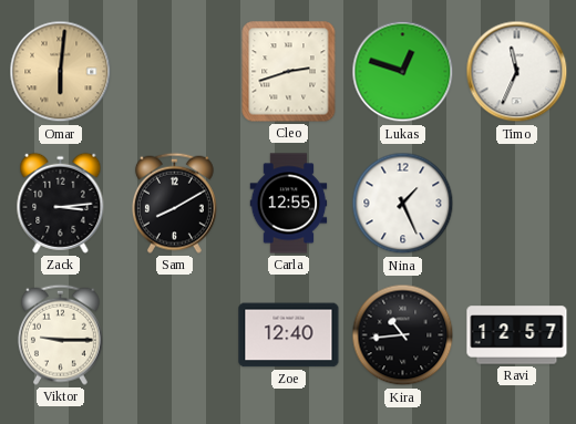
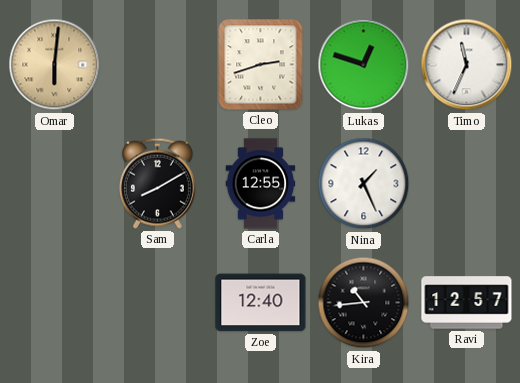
Zack: 3:14 -> none
Viktor: 9:15 -> none
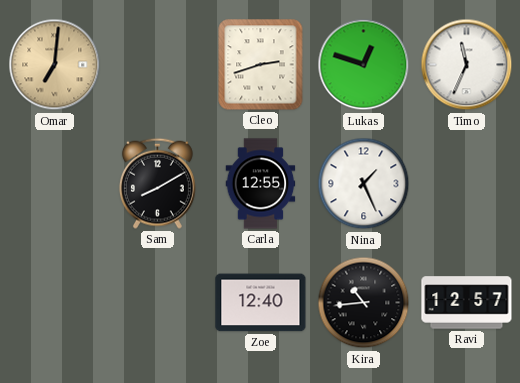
Omar: 6:01 -> 7:01
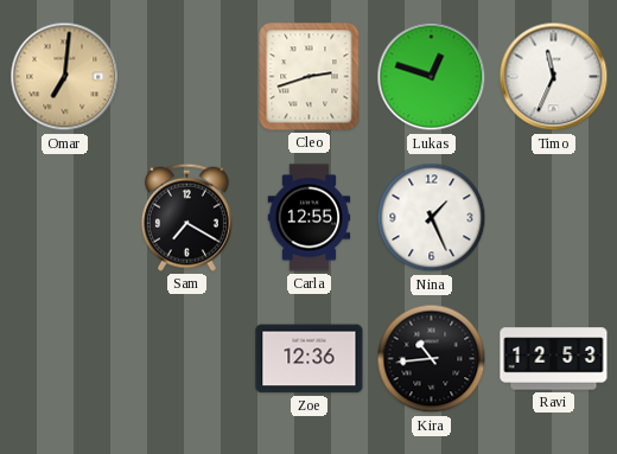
Sam: 8:10 -> 7:20
Zoe: 12:40 -> 12:36
Ravi: 12:57 -> 12:53
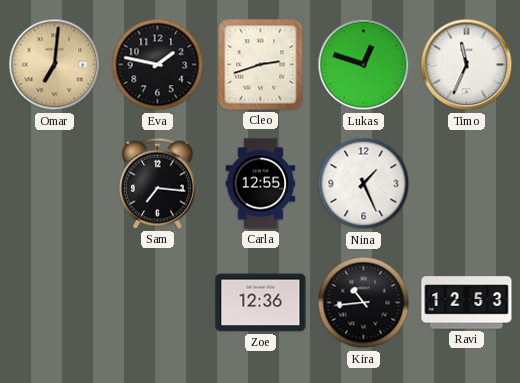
Eva: none -> 1:47
Sam: 7:20 -> 7:16
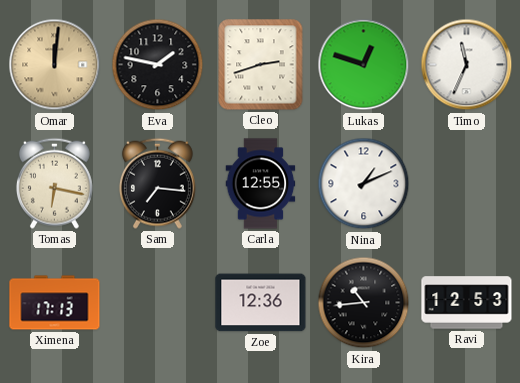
Omar: 7:01 -> 12:01
Tomas: none -> 6:17
Nina: 1:26 -> 1:11
Ximena: none -> 17:13
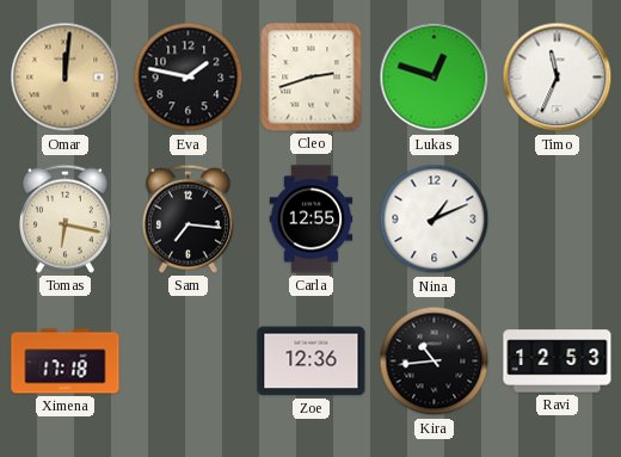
Ximena: 17:13 -> 17:18
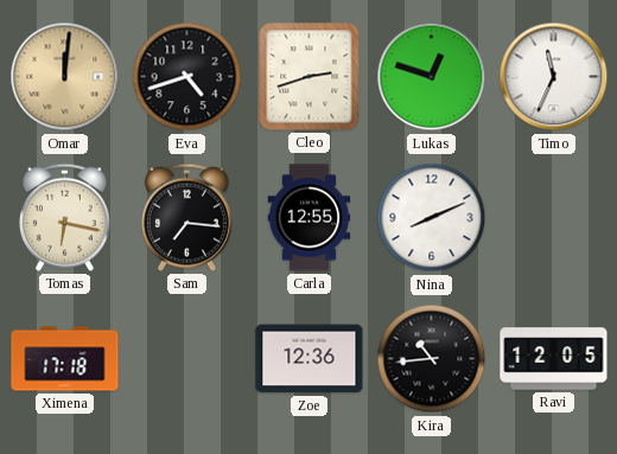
Eva: 1:47 -> 4:42
Nina: 1:11 -> 8:11
Ravi: 12:53 -> 12:05
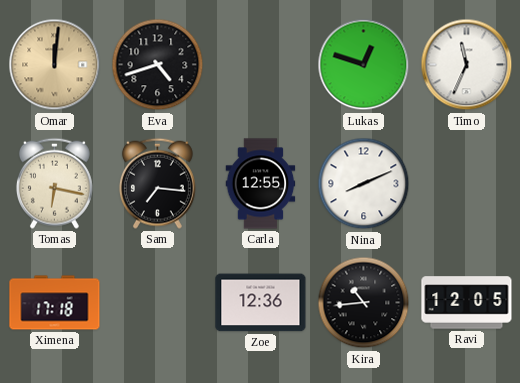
Cleo: 2:42 -> none
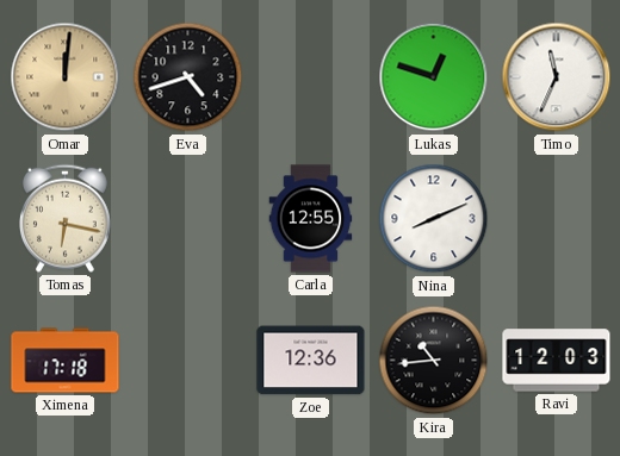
Sam: 7:16 -> none
Ravi: 12:05 -> 12:03
